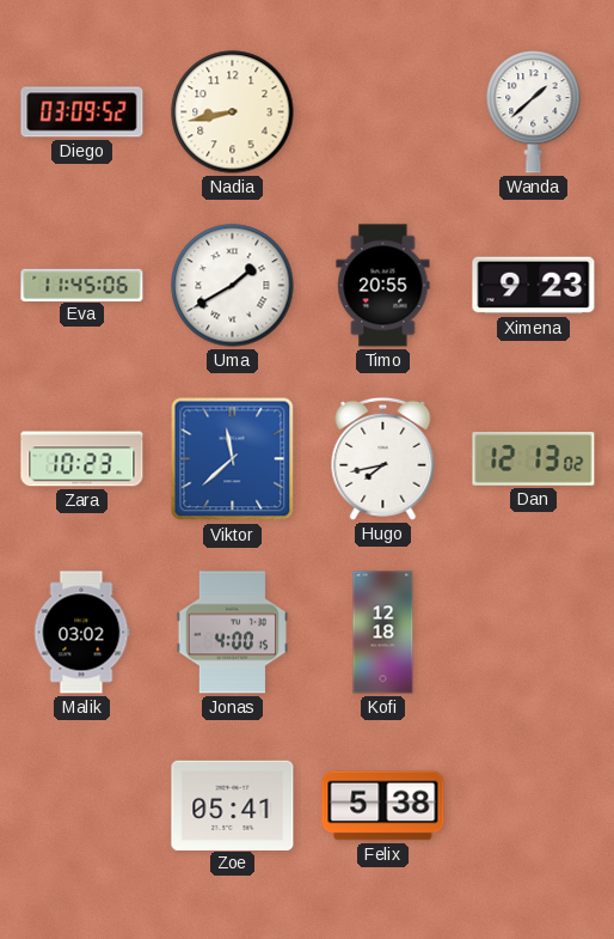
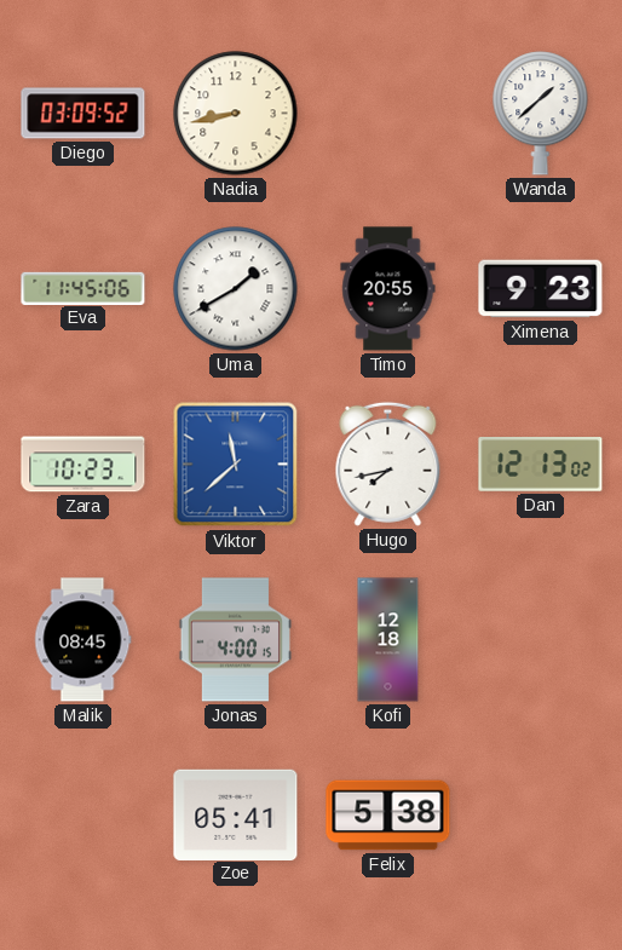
Malik: 03:02 -> 08:45
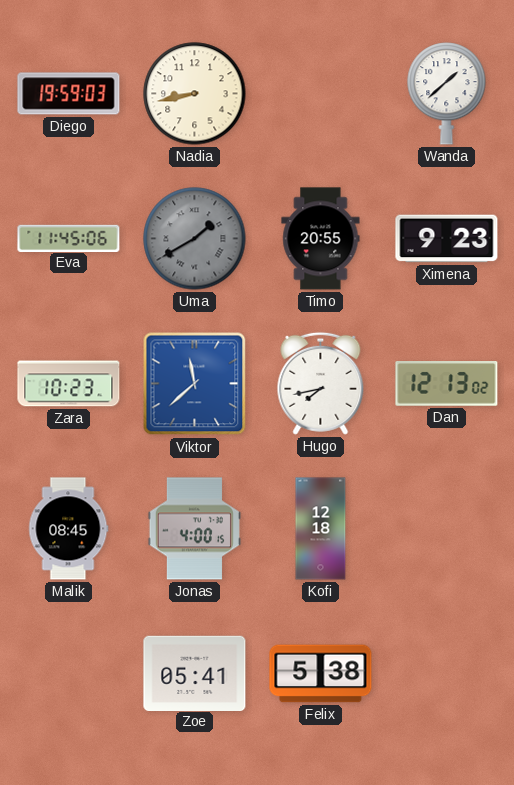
Diego: 03:09 -> 19:59
Uma dial: white -> grey
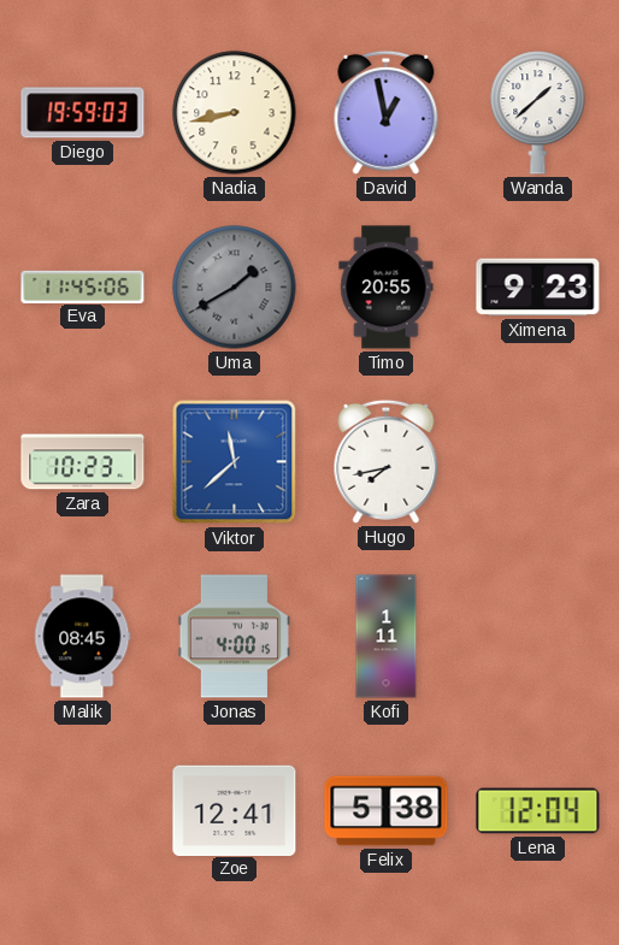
David: none -> 12:58
Dan: 12:13 -> none
Kofi: 12:18 -> 1:11
Zoe: 05:41 -> 12:41
Lena: none -> 12:04
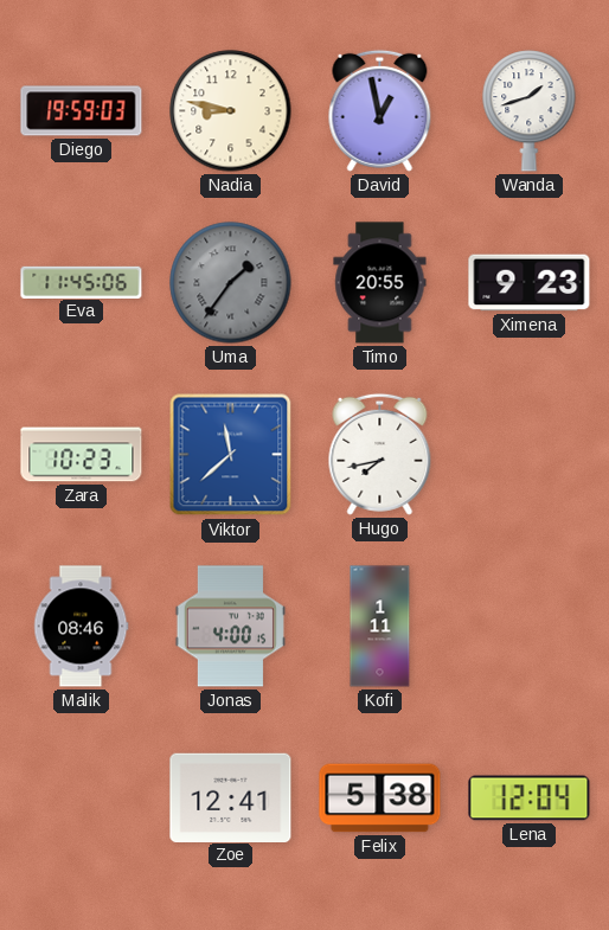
Nadia: 8:43 -> 8:47
Wanda: 1:38 -> 1:42
Uma: 1:40 -> 1:36
Malik: 08:45 -> 08:46
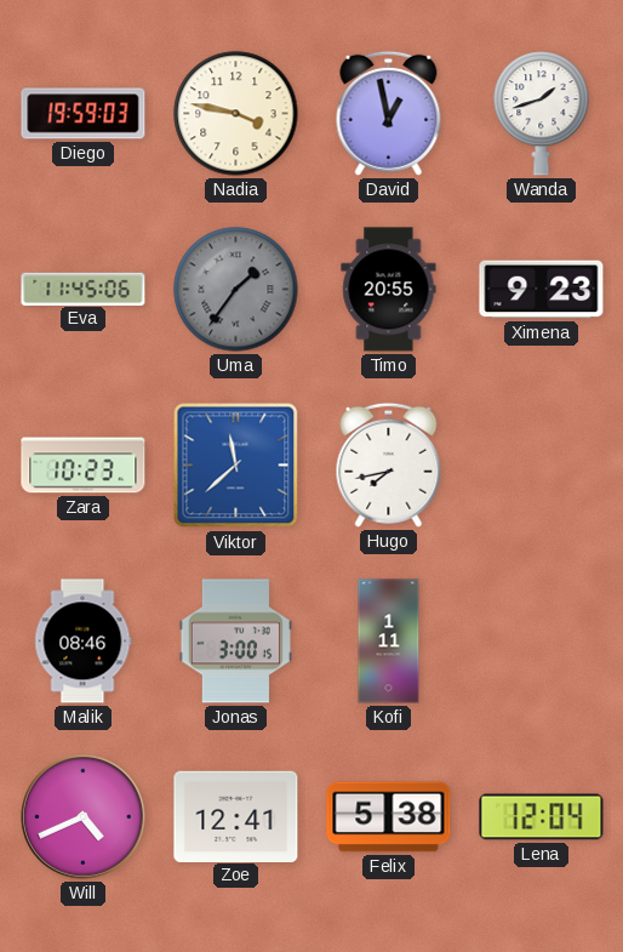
Nadia: 8:47 -> 3:47
Jonas: 4:00 -> 3:00
Will: none -> 4:41
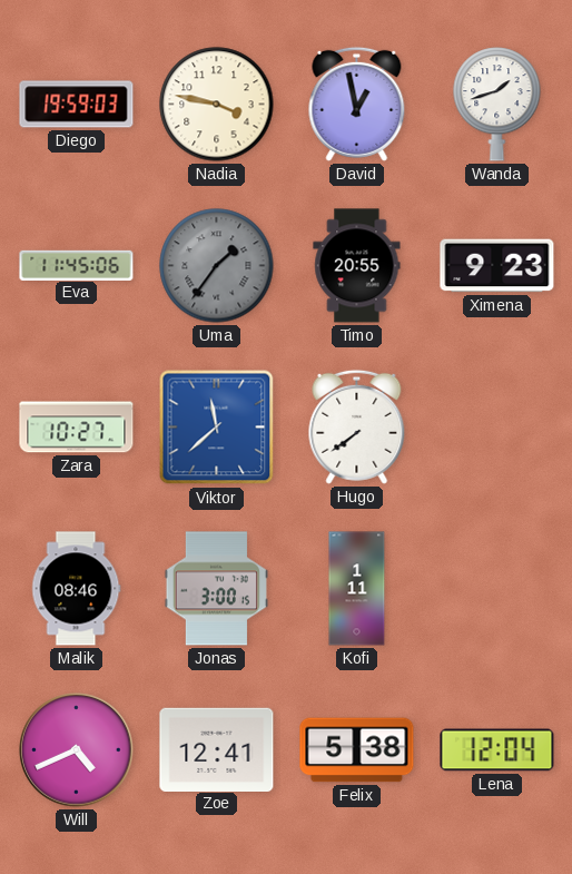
Zara: 10:23 -> 10:27
Hugo: 7:43 -> 7:39
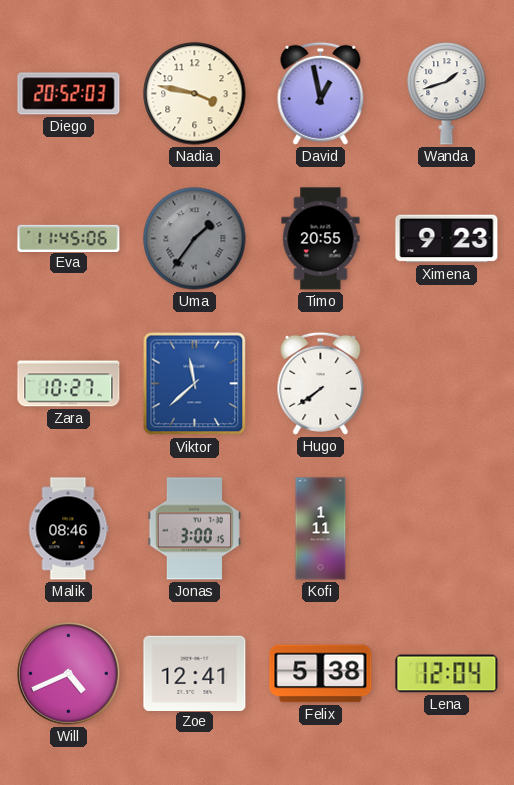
Diego: 19:59 -> 20:52
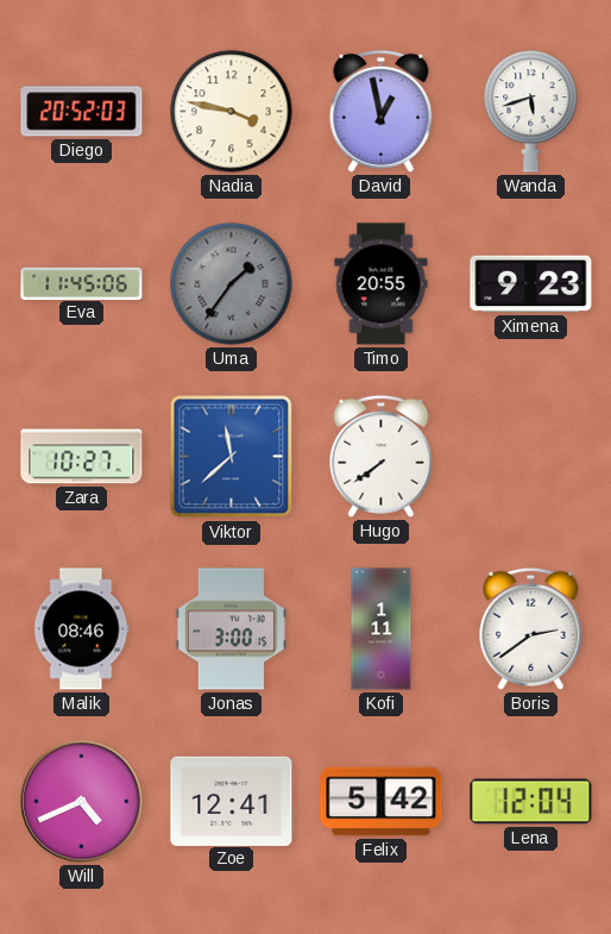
Wanda: 1:42 -> 5:42
Boris: none -> 2:39
Felix: 5:38 -> 5:42
